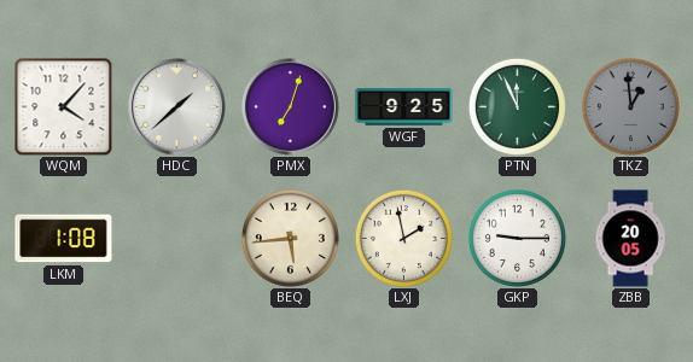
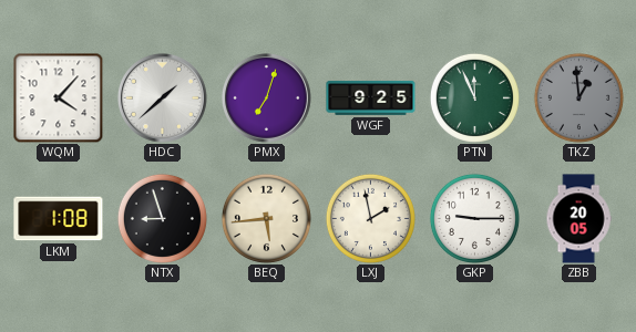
NTX: none -> 8:57
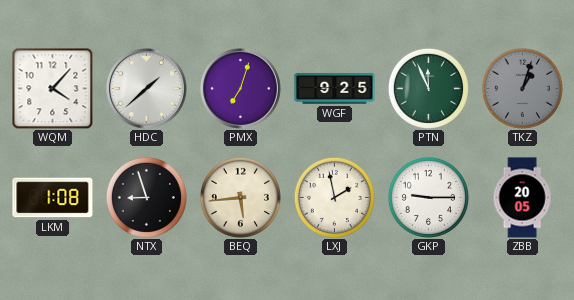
TKZ: 12:59 -> 1:03
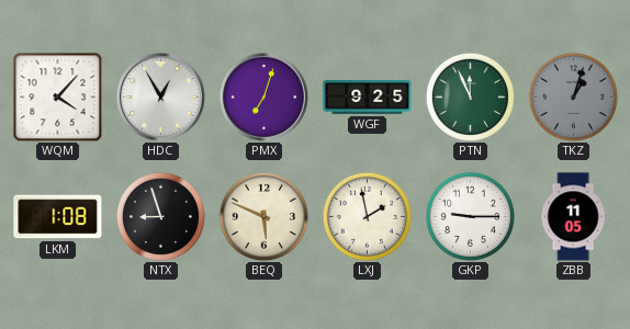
HDC: 1:38 -> 12:55
BEQ: 5:44 -> 5:49
ZBB: 20:05 -> 11:05
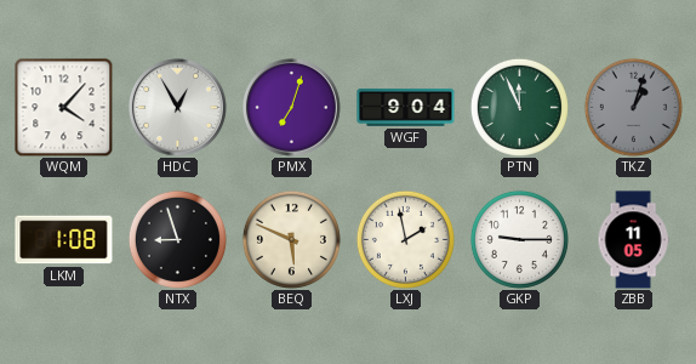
WGF: 9:25 -> 9:04
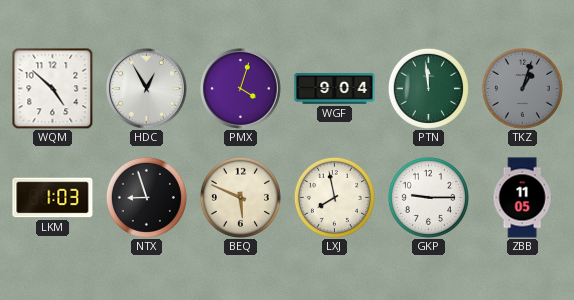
WQM: 4:07 -> 4:52
PMX: 7:03 -> 4:03
PTN: 11:56 -> 11:59
LKM: 1:08 -> 1:03
LXJ: 1:58 -> 7:58
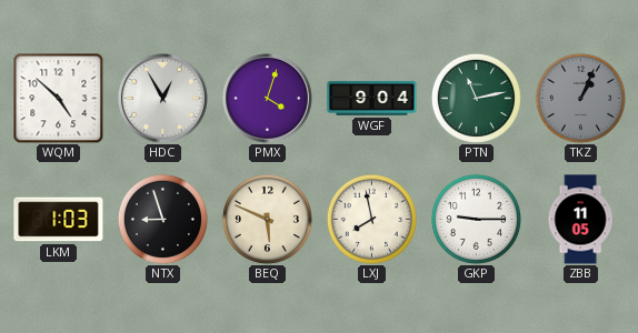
PTN: 11:59 -> 11:13
TKZ: 1:03 -> 1:04
